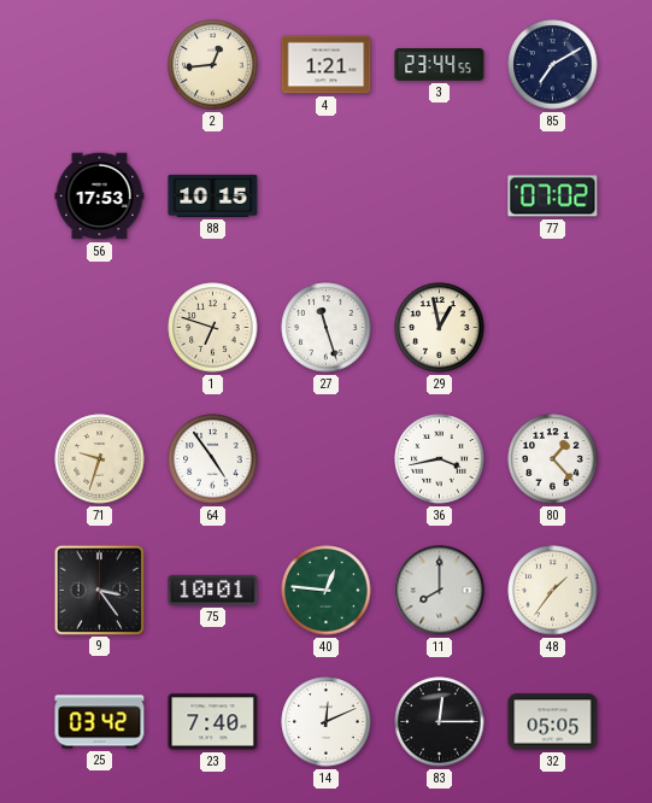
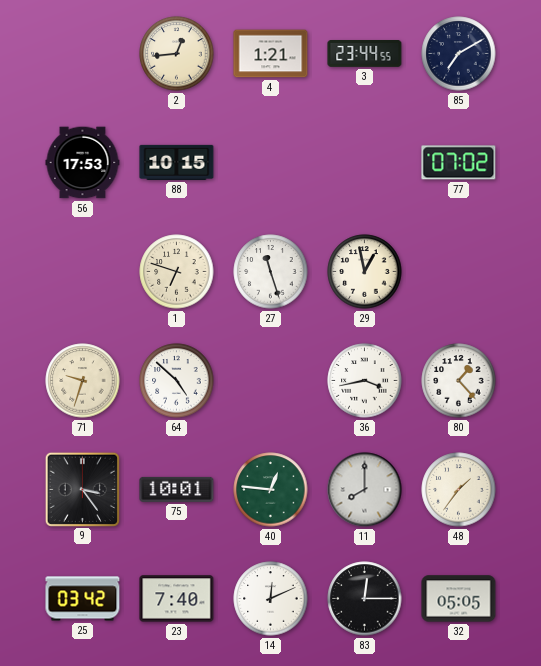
64: 4:54 -> 4:52
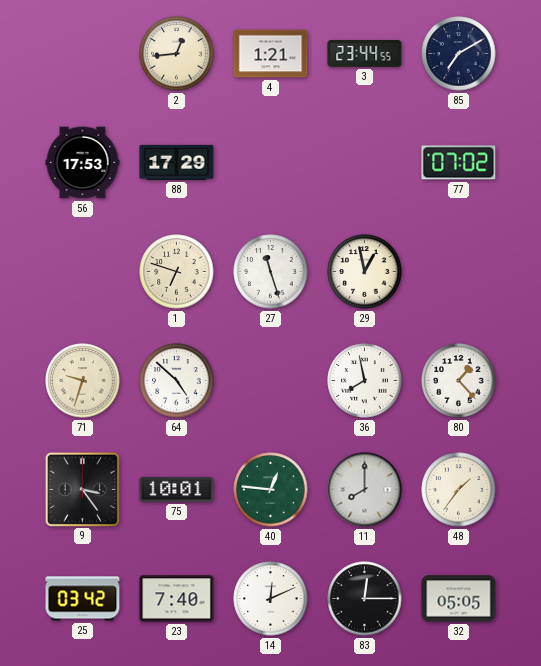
88: 10:15 -> 17:29
36: 3:43 -> 7:58
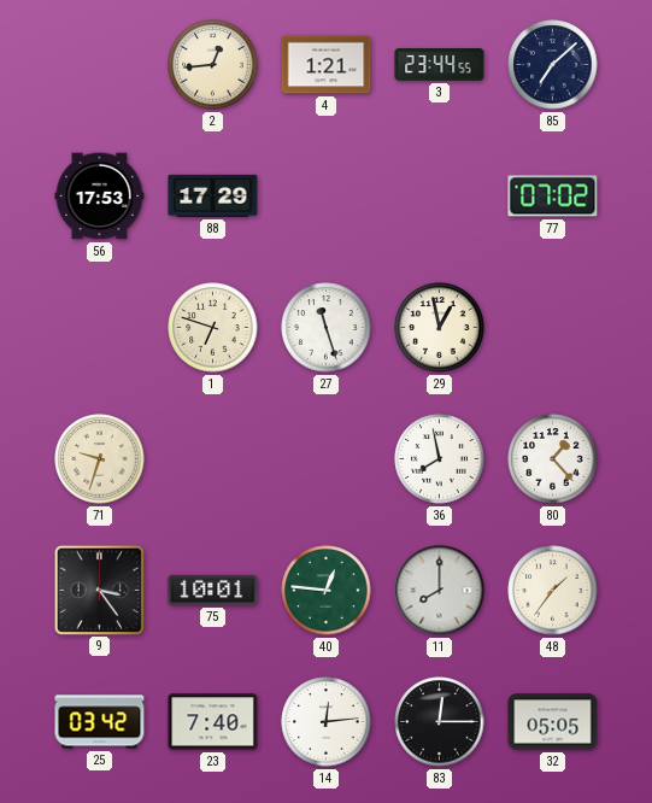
85: 7:10 -> 7:08
64: 4:52 -> none
14: 12:11 -> 12:14
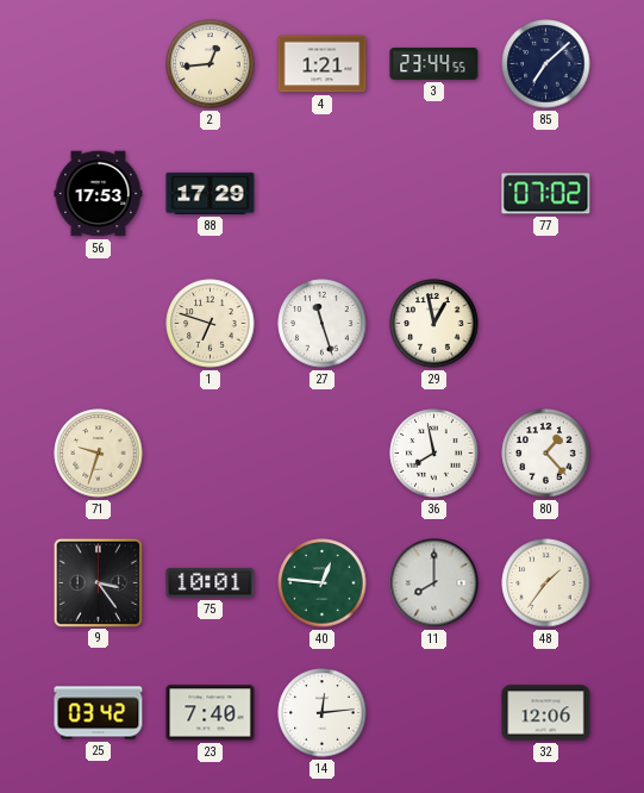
83: 12:15 -> none
32: 05:05 -> 12:06
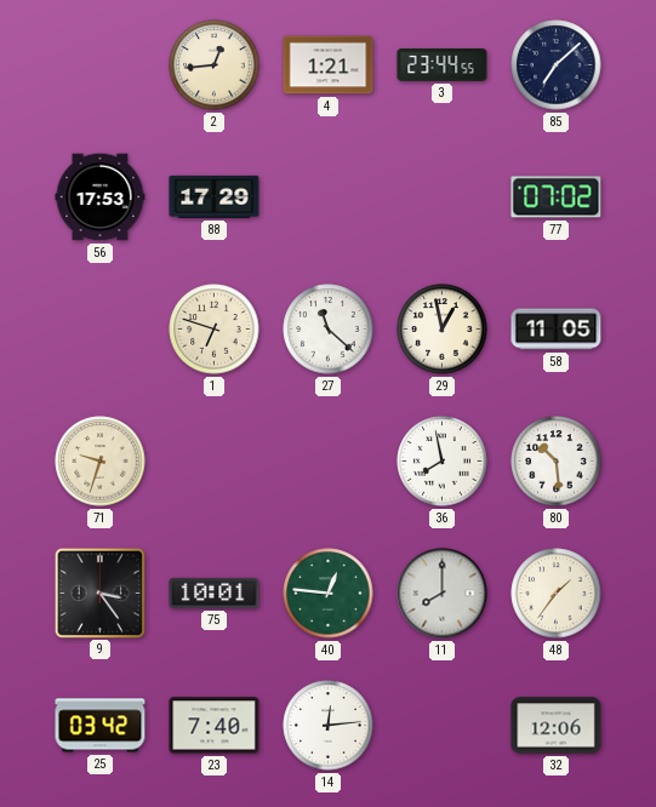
27: 11:27 -> 11:22
58: none -> 11:05
80: 1:23 -> 10:29
